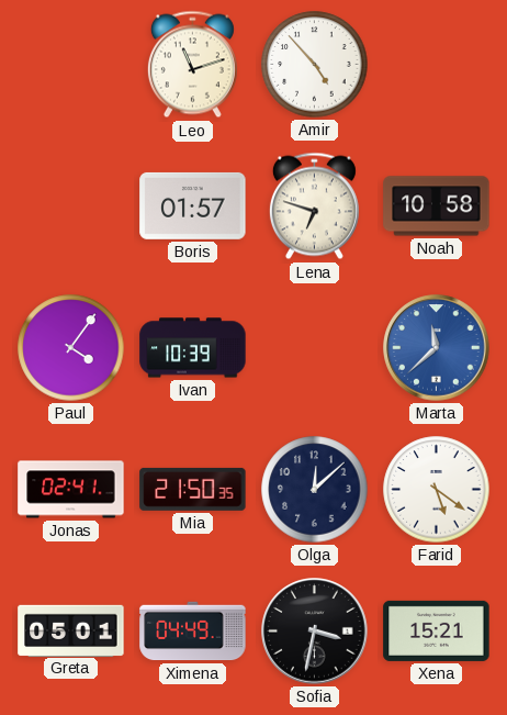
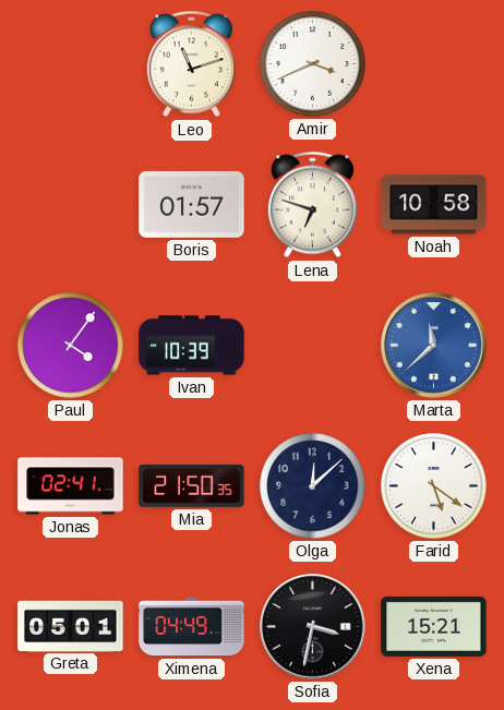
Amir: 4:53 -> 3:41
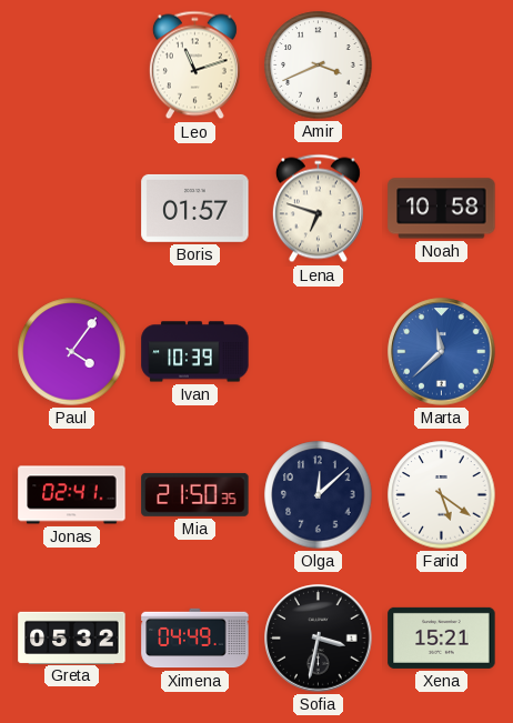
Greta: 05:01 -> 05:32
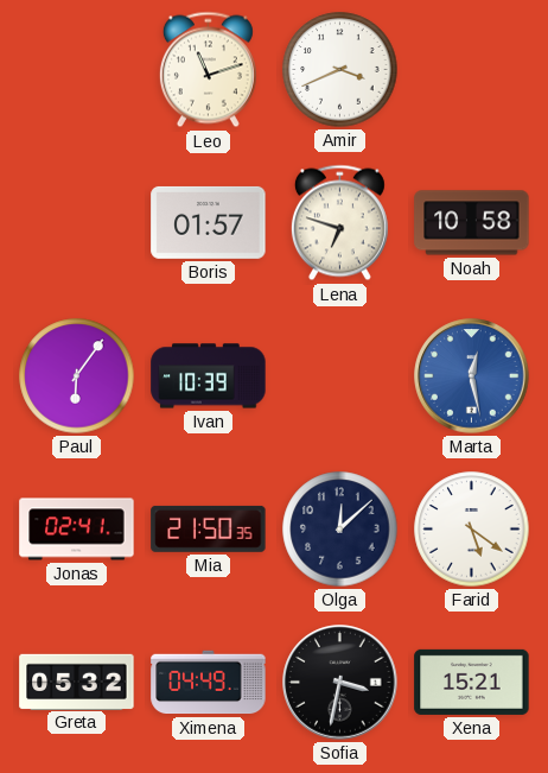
Paul: 4:06 -> 6:06
Marta: 11:38 -> 12:28
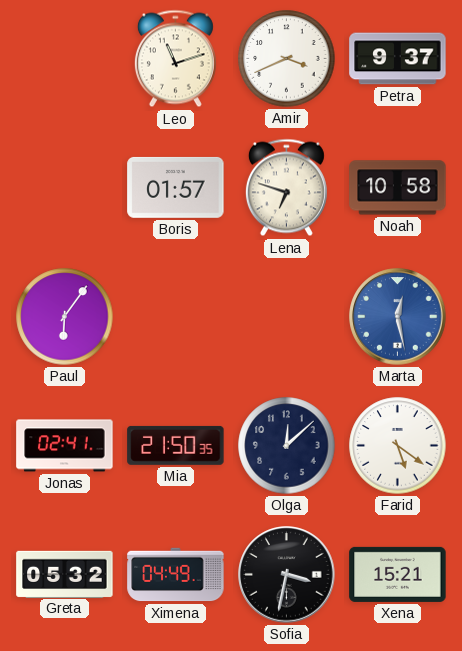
Petra: none -> 9:37
Ivan: 10:39 -> none
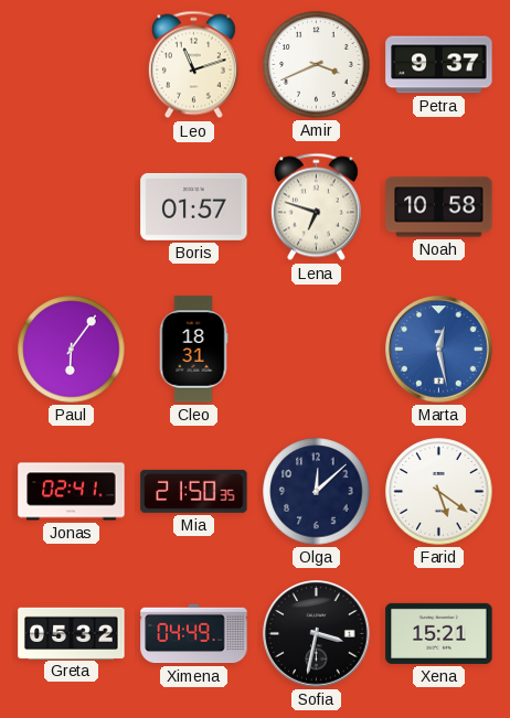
Cleo: none -> 18:31
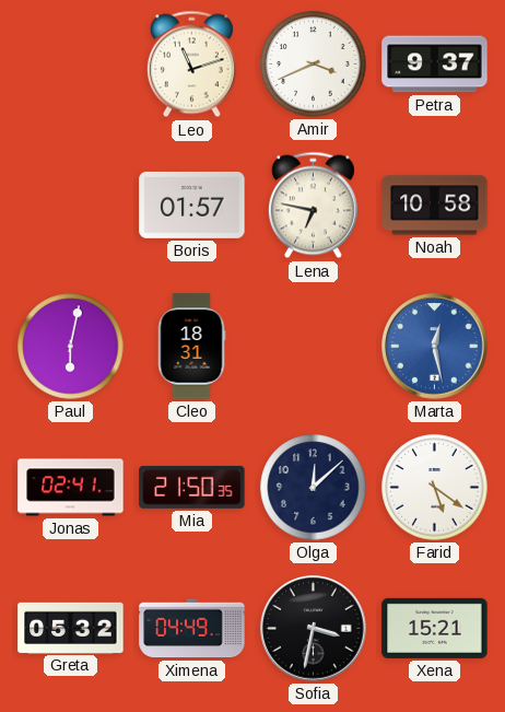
Lena: 6:48 -> 6:47
Paul: 6:06 -> 6:02
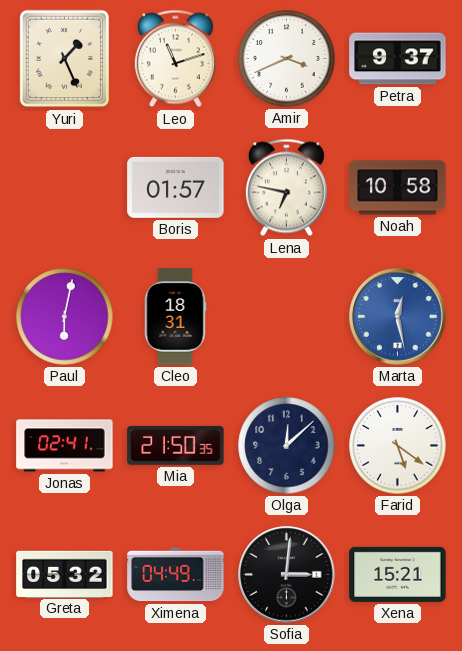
Yuri: none -> 1:26
Sofia: 3:32 -> 3:01
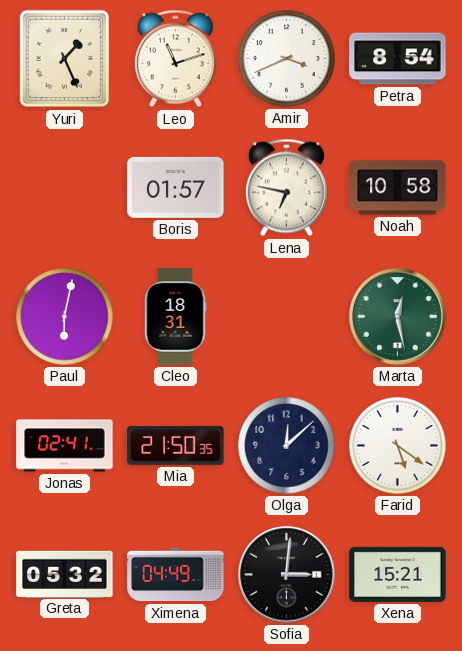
Petra: 9:37 -> 8:54
Marta dial: blue -> green
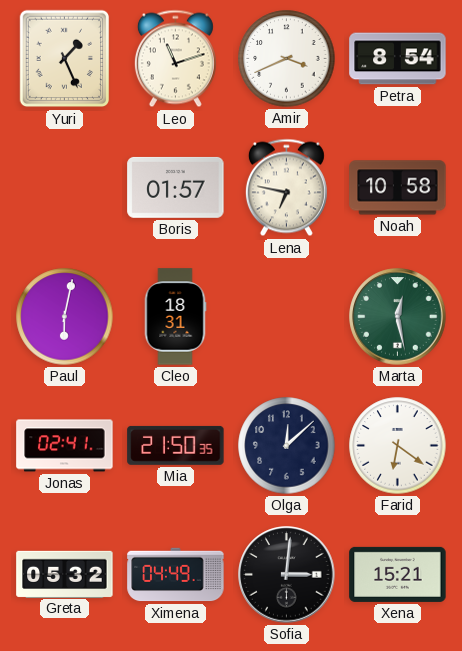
Farid: 5:21 -> 6:21
